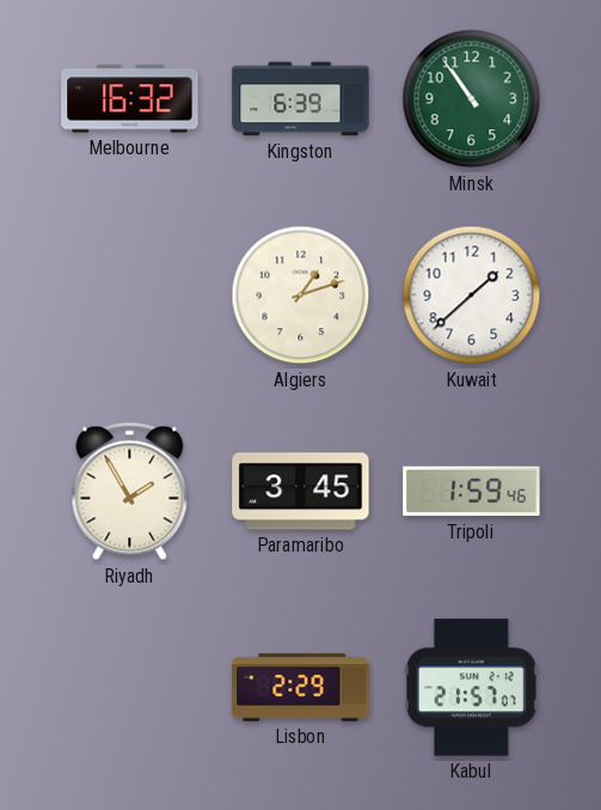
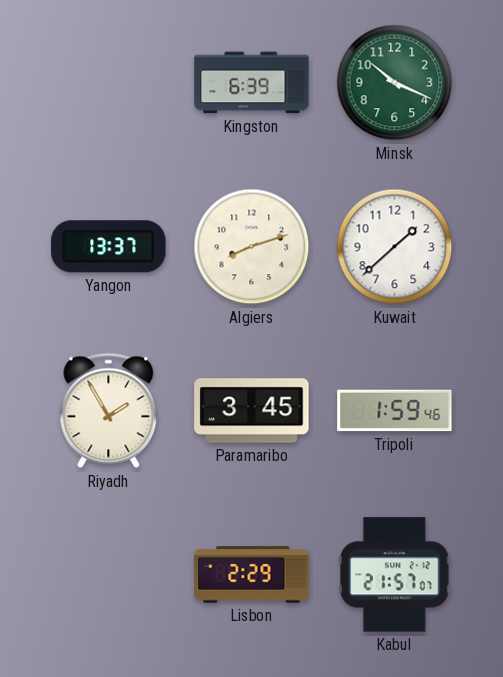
Melbourne: 16:32 -> none
Minsk: 10:54 -> 10:19
Yangon: none -> 13:37
Algiers: 1:12 -> 8:12
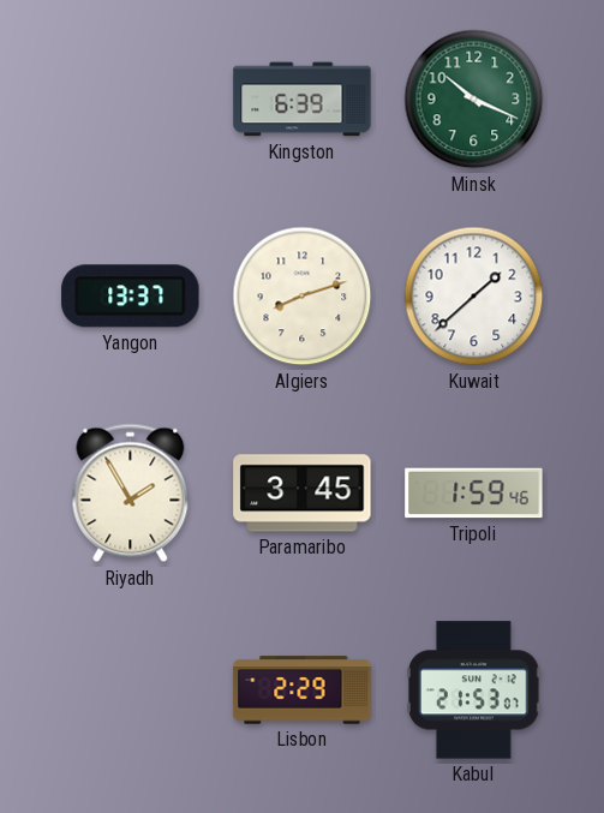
Kabul: 21:57 -> 21:53
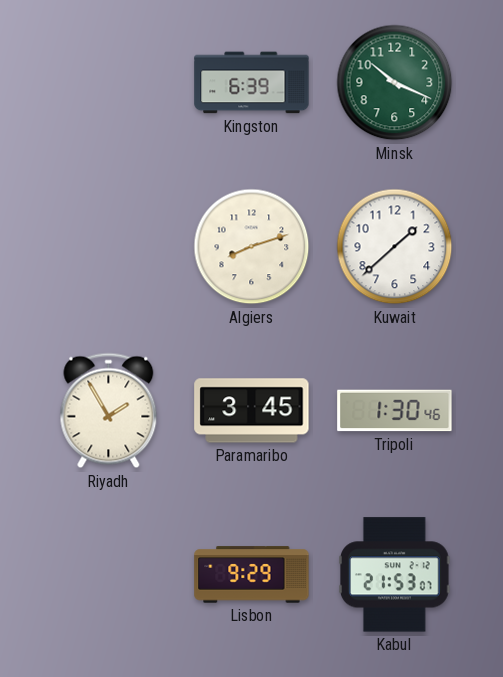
Yangon: 13:37 -> none
Tripoli: 1:59 -> 1:30
Lisbon: 2:29 -> 9:29
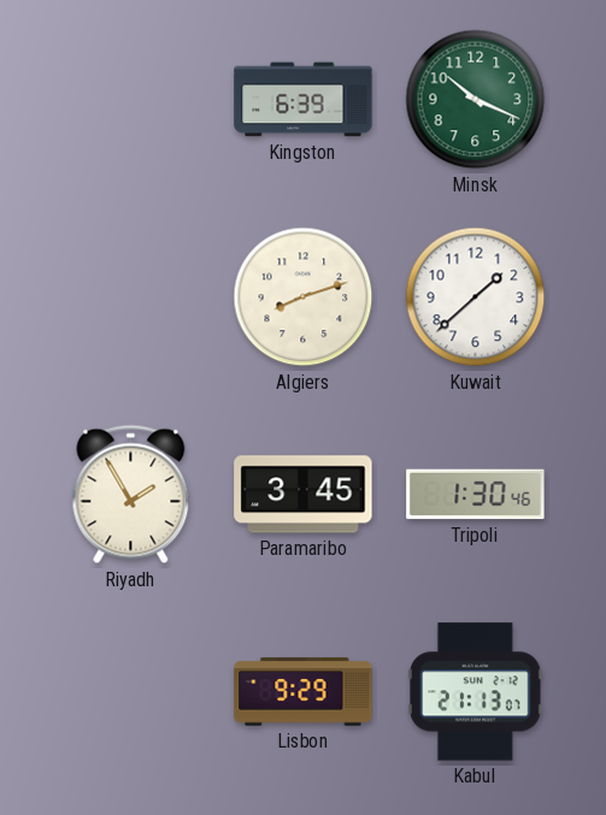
Kabul: 21:53 -> 21:13
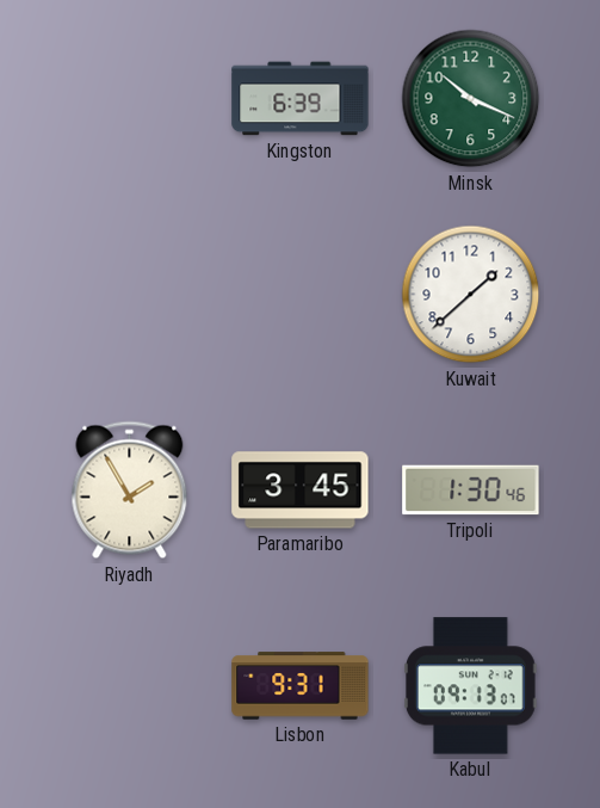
Algiers: 8:12 -> none
Lisbon: 9:29 -> 9:31
Kabul: 21:13 -> 09:13
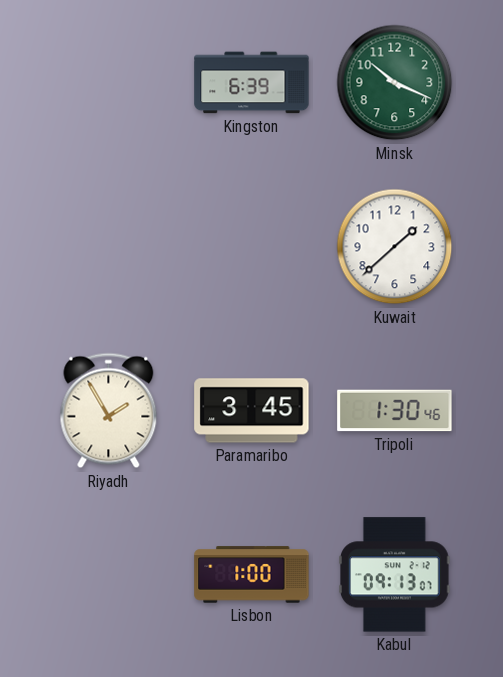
Lisbon: 9:31 -> 1:00
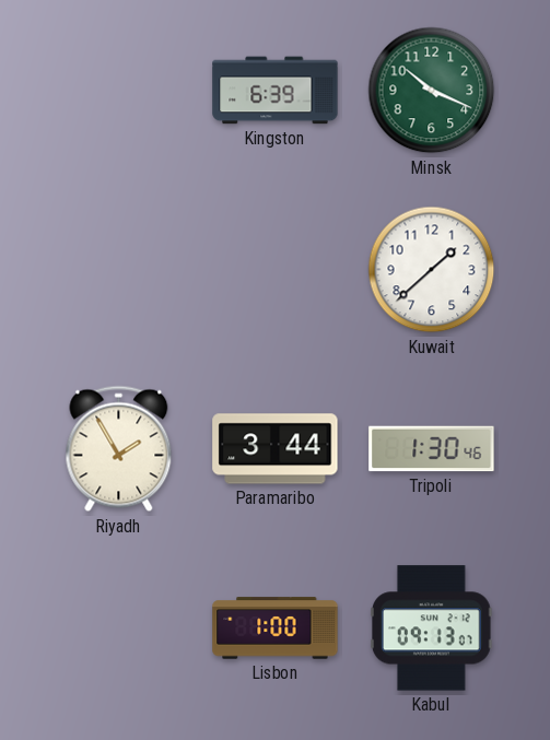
Paramaribo: 3:45 -> 3:44
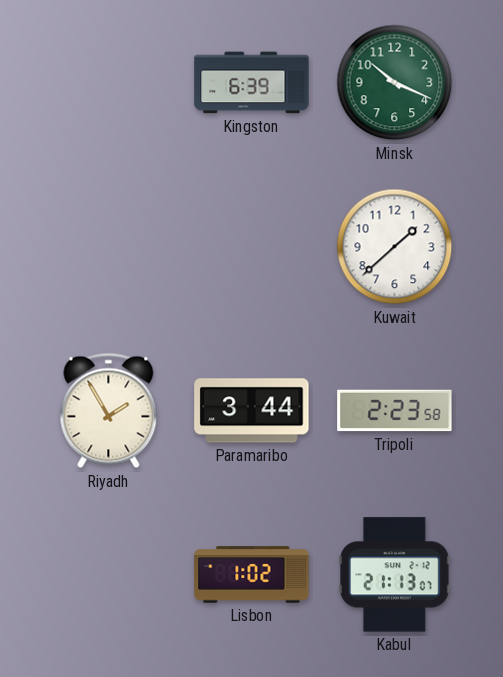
Tripoli: 1:30 -> 2:23
Lisbon: 1:00 -> 1:02
Kabul: 09:13 -> 21:13
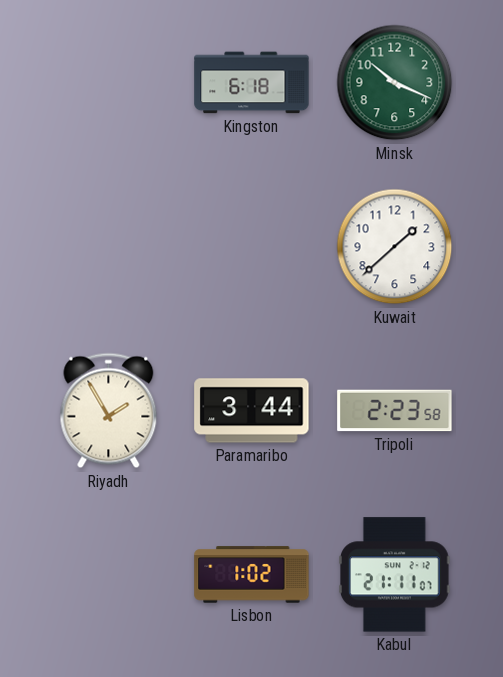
Kingston: 6:39 -> 6:18
Kabul: 21:13 -> 21:11
